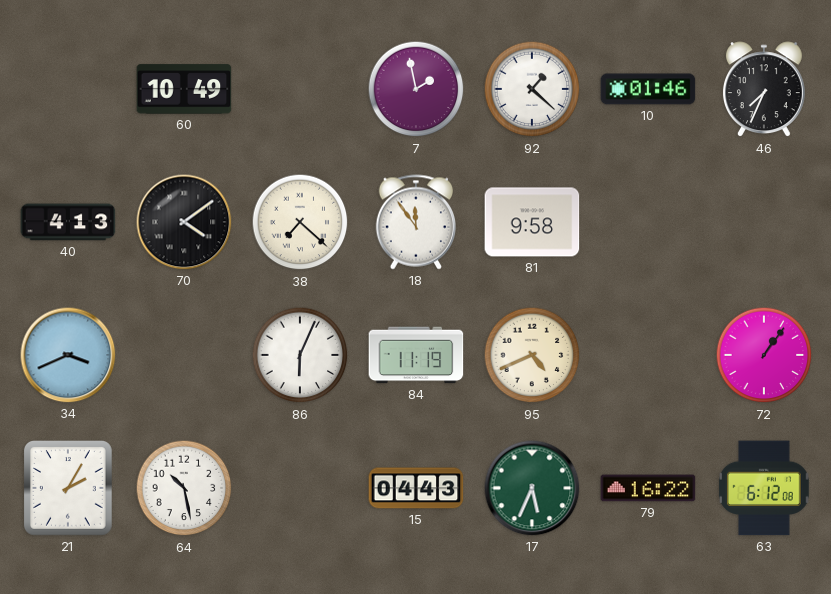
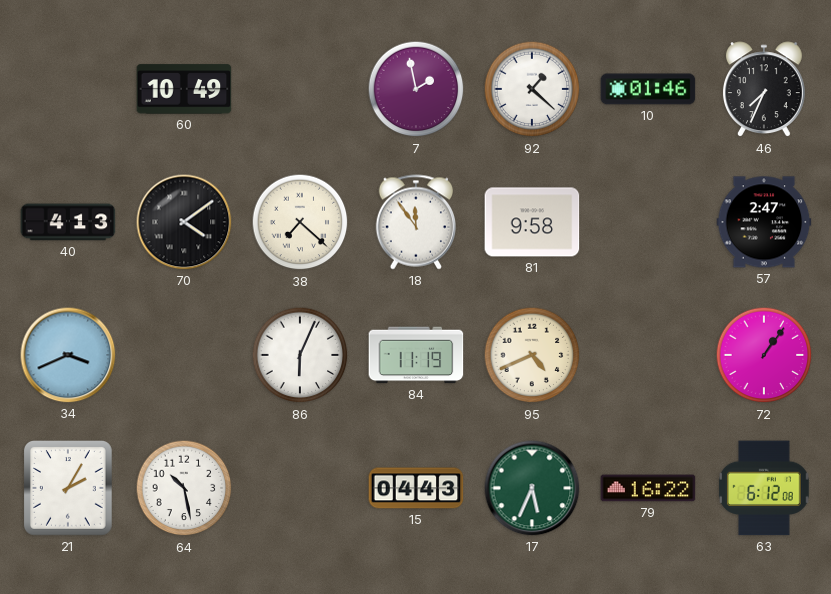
57: none -> 2:47
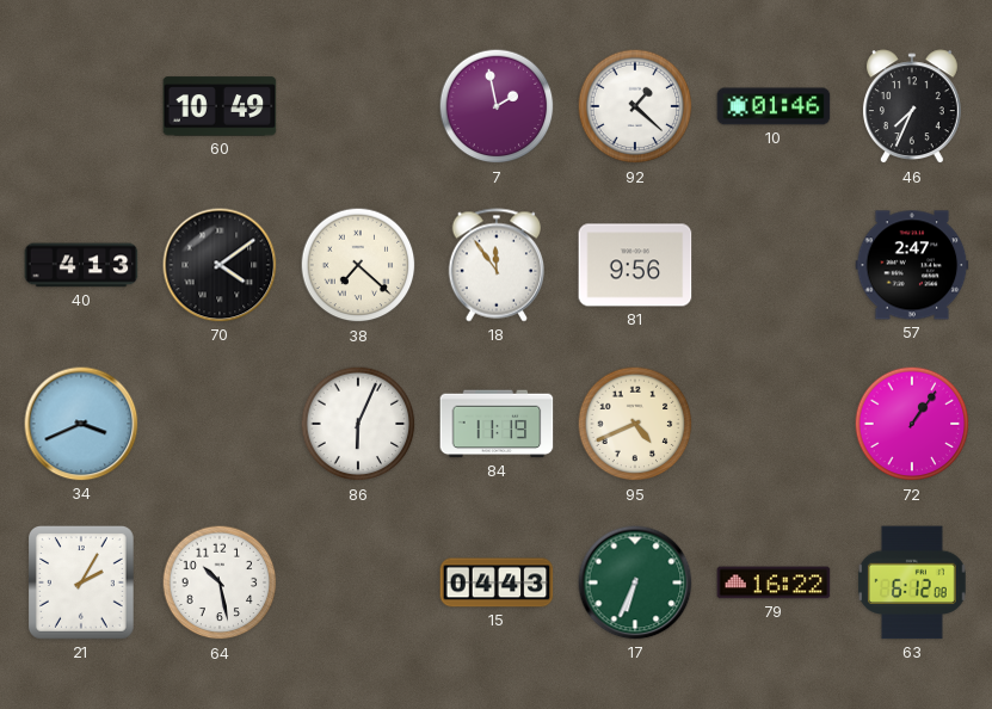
81: 9:58 -> 9:56
17: 5:34 -> 6:34
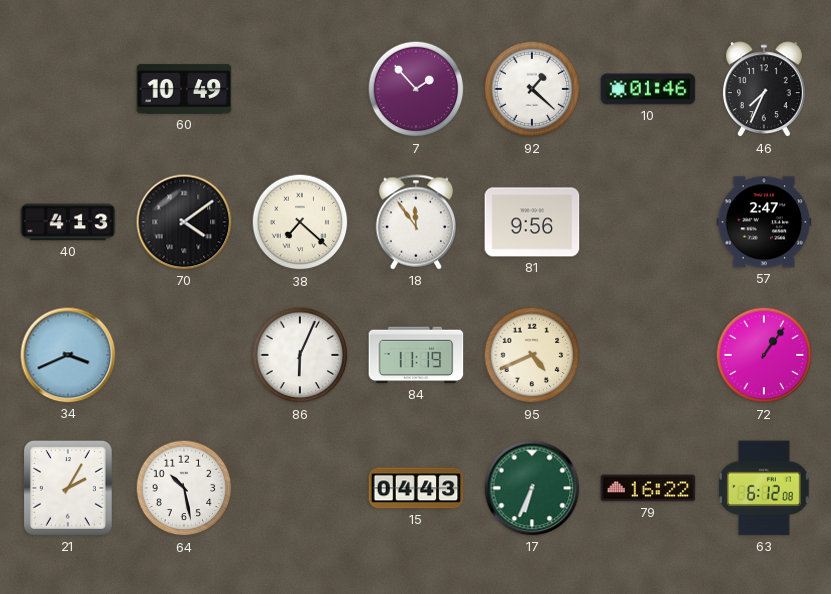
7: 1:58 -> 1:53
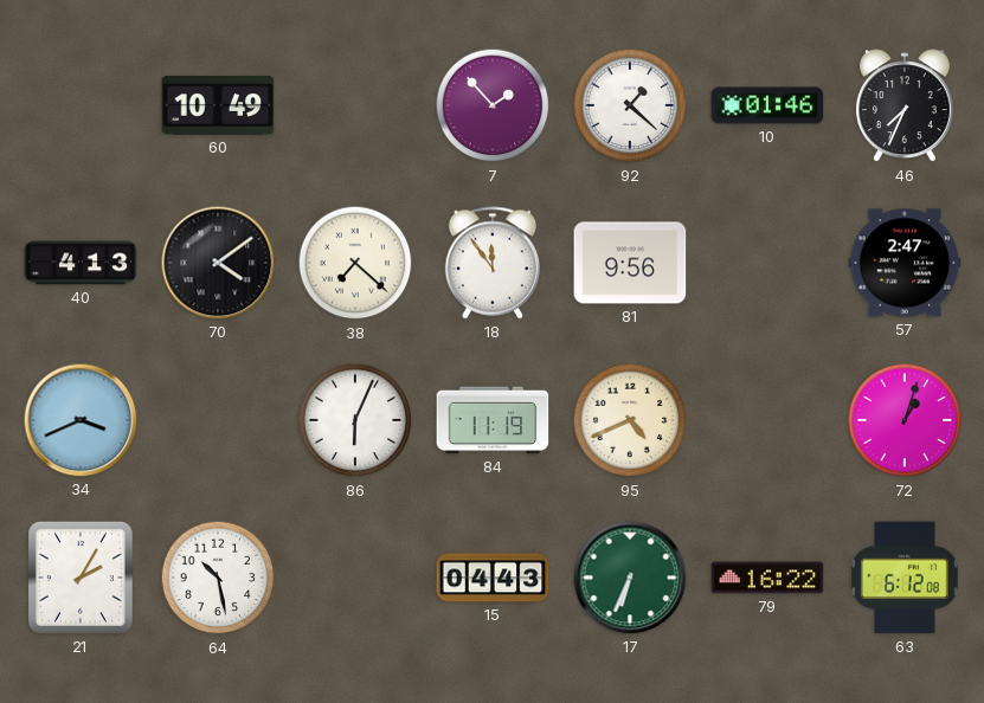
72: 1:06 -> 1:03
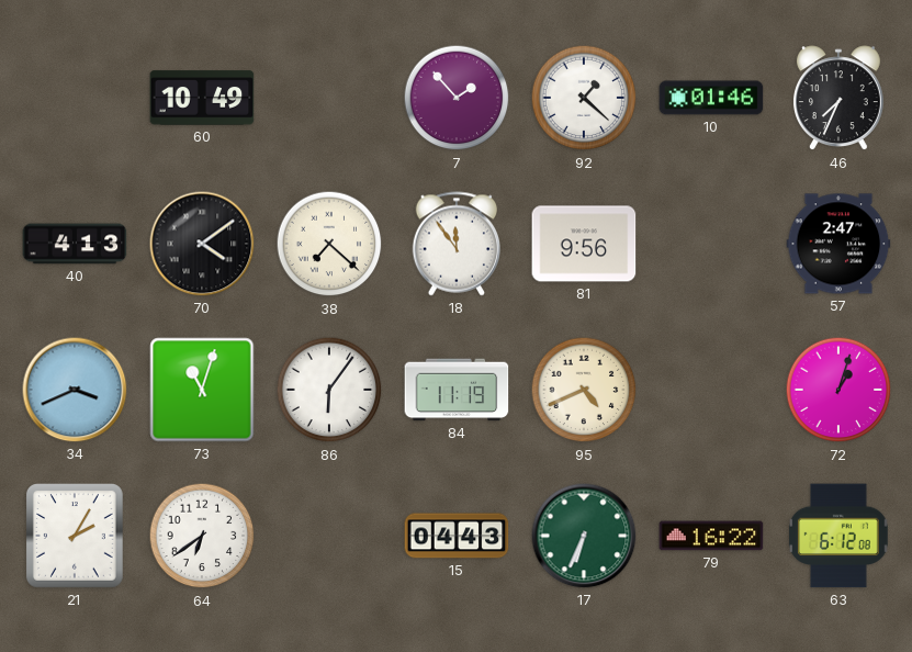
73: none -> 11:03
86: 6:04 -> 6:06
64: 10:28 -> 6:39
